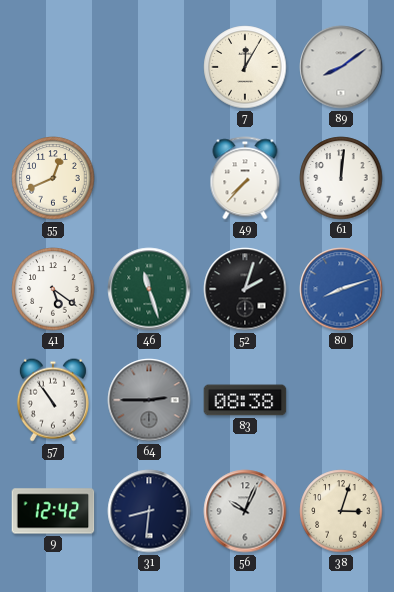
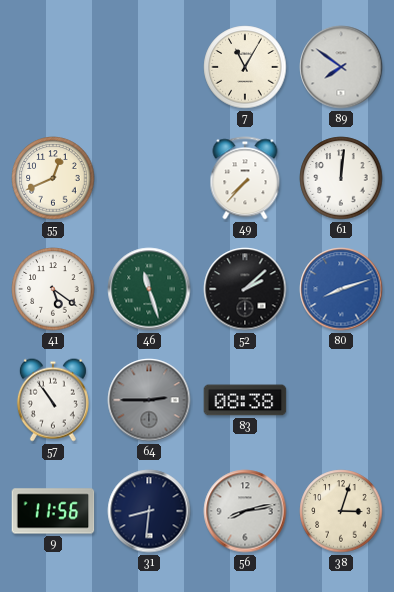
7: 12:05 -> 11:05
89: 8:09 -> 7:51
52: 2:03 -> 2:08
9: 12:42 -> 11:56
56: 10:04 -> 8:13
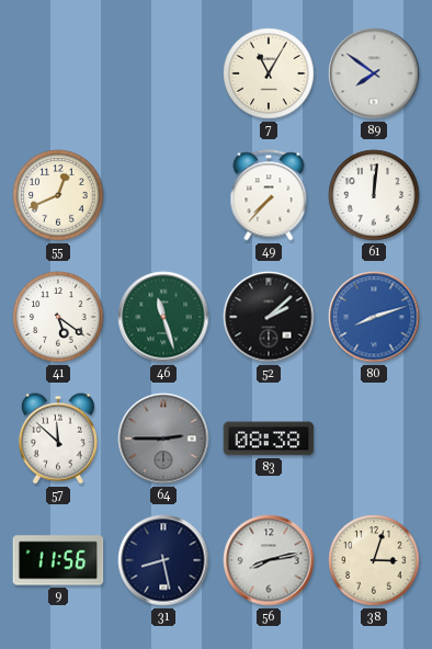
57: 10:54 -> 11:52
31: 8:31 -> 8:28
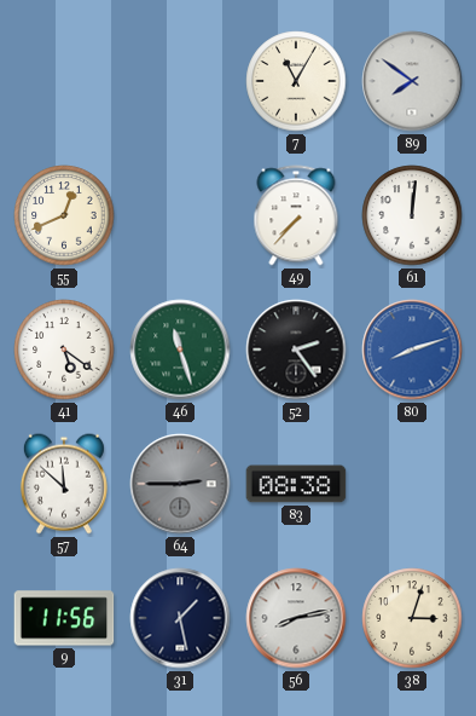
52: 2:08 -> 2:24
31: 8:28 -> 1:28
